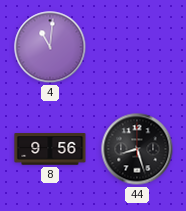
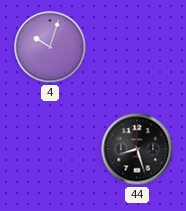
4: 11:01 -> 10:03
8: 9:56 -> none
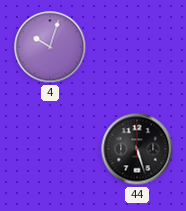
44: 8:27 -> 5:27
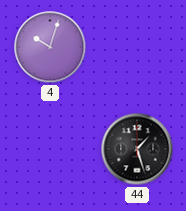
44: 5:27 -> 1:27
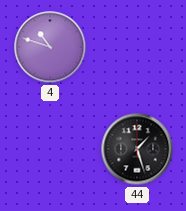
4: 10:03 -> 10:48
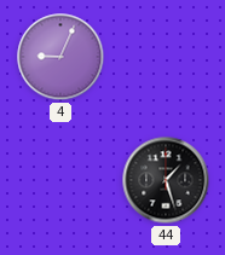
4: 10:48 -> 9:04
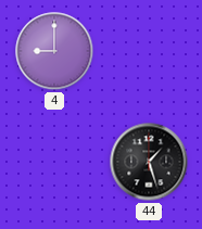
4: 9:04 -> 9:00
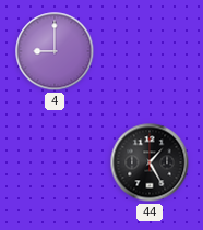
44: 1:27 -> 1:25
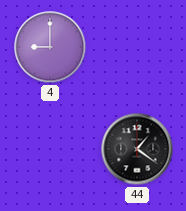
44: 1:25 -> 1:21
